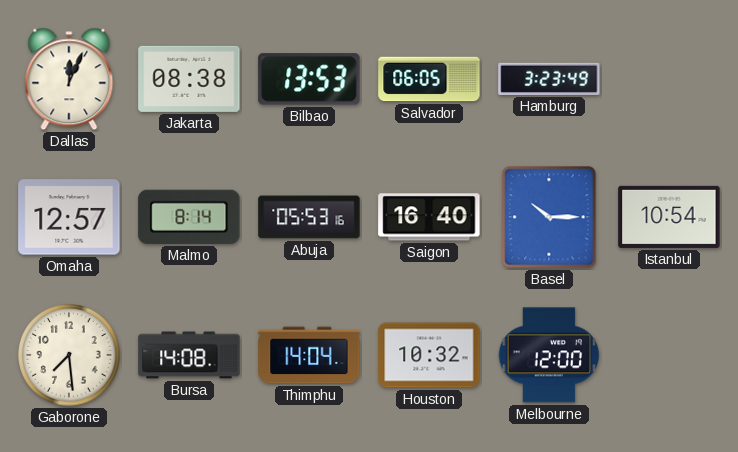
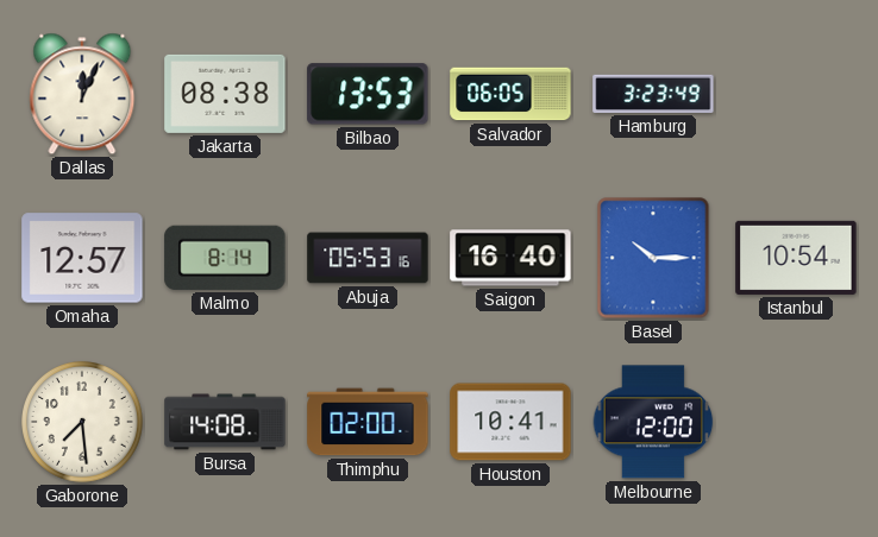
Thimphu: 14:04 -> 02:00
Houston: 10:32 -> 10:41
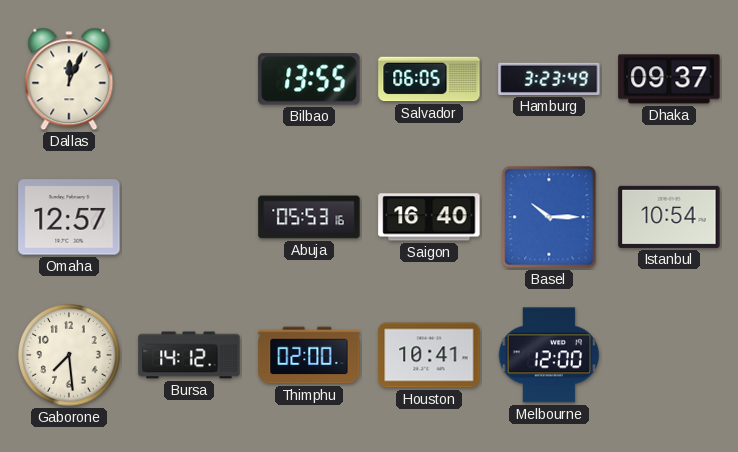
Jakarta: 08:38 -> none
Bilbao: 13:53 -> 13:55
Dhaka: none -> 09:37
Malmo: 8:14 -> none
Bursa: 14:08 -> 14:12
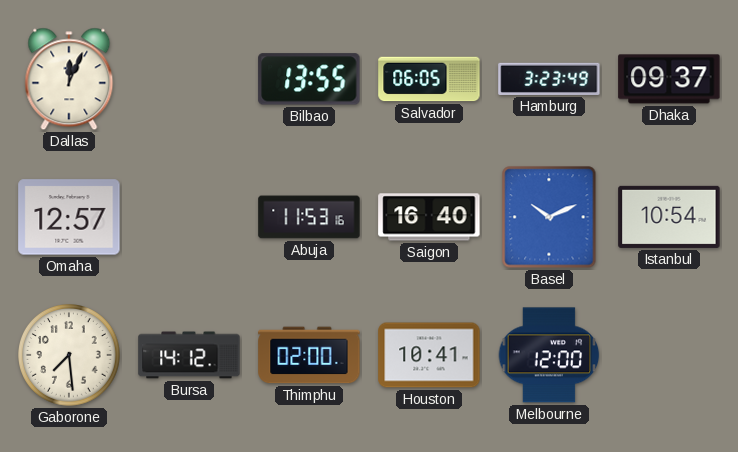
Abuja: 05:53 -> 11:53
Basel: 10:15 -> 10:11
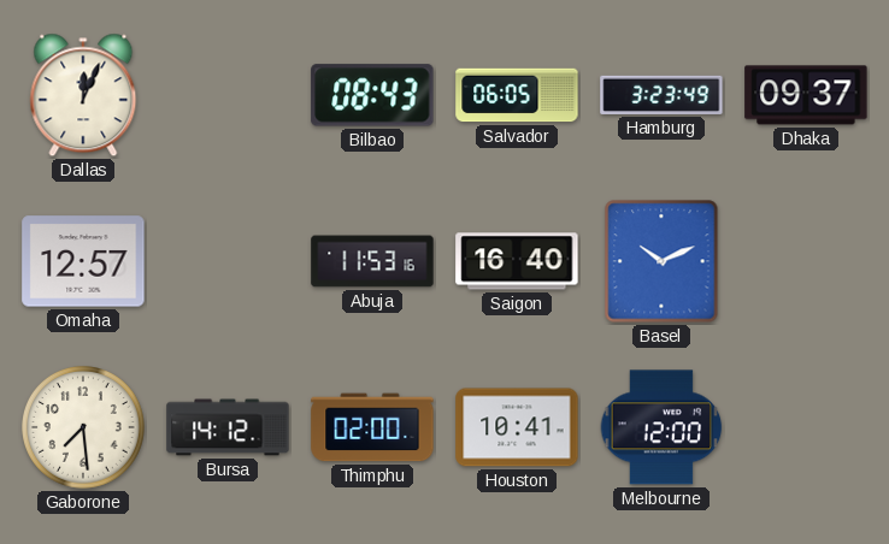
Bilbao: 13:55 -> 08:43
Istanbul: 10:54 -> none
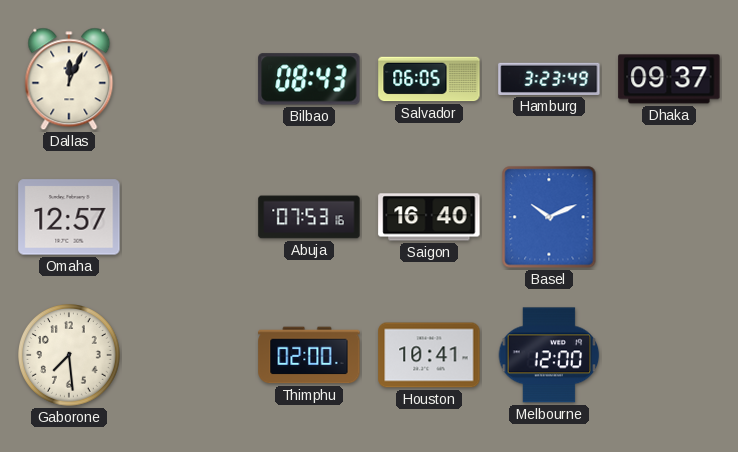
Abuja: 11:53 -> 07:53
Bursa: 14:12 -> none
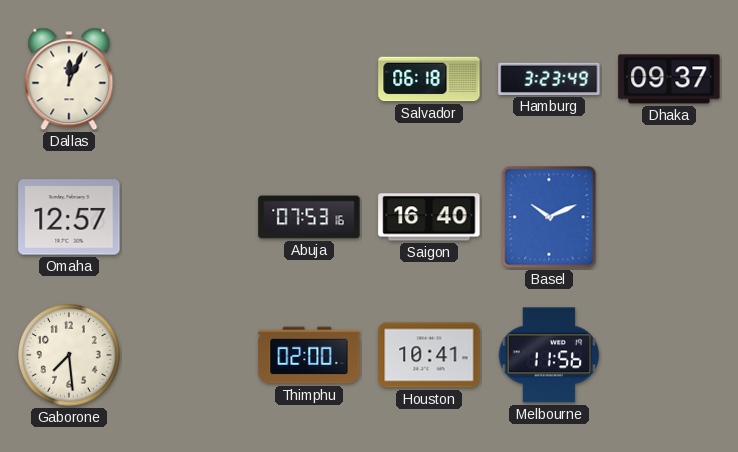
Bilbao: 08:43 -> none
Salvador: 06:05 -> 06:18
Melbourne: 12:00 -> 11:56
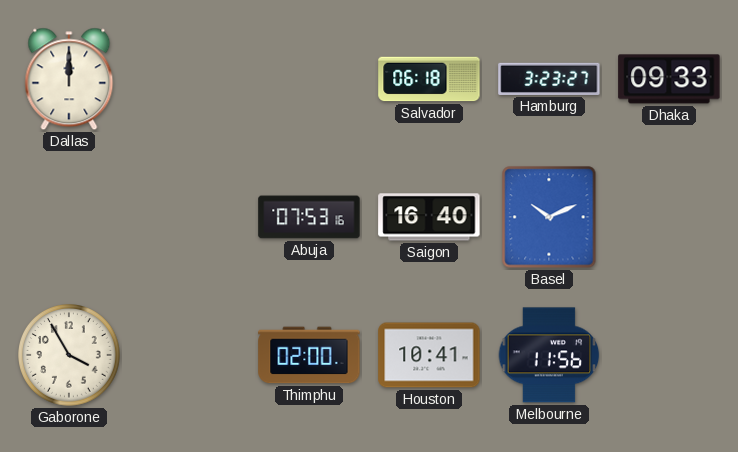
Dallas: 12:04 -> 12:00
Hamburg: 3:23:49 -> 3:23:27
Dhaka: 09:37 -> 09:33
Omaha: 12:57 -> none
Gaborone: 7:29 -> 3:55
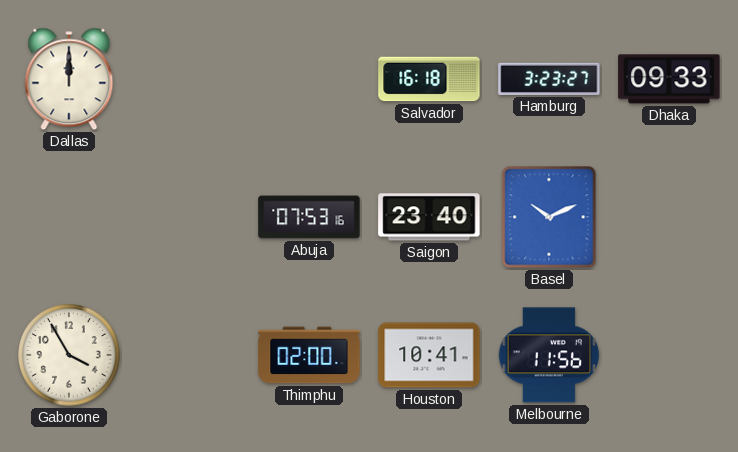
Salvador: 06:18 -> 16:18
Saigon: 16:40 -> 23:40
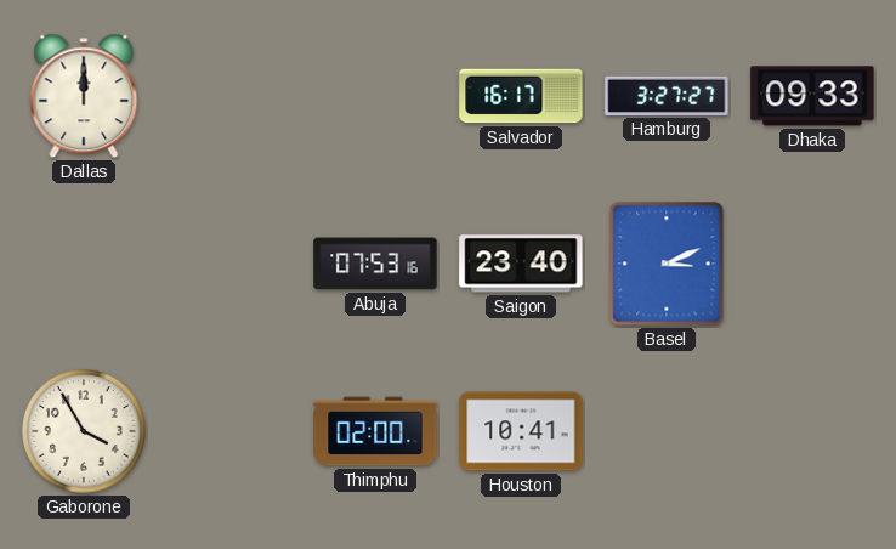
Salvador: 16:18 -> 16:17
Hamburg: 3:23 -> 3:27
Basel: 10:11 -> 3:11
Melbourne: 11:56 -> none
